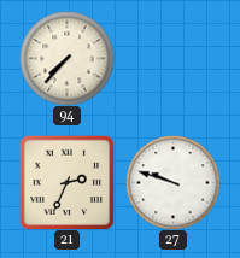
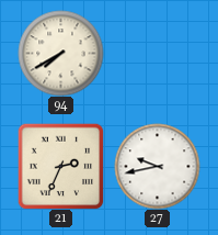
94: 7:37 -> 7:40
27: 9:48 -> 9:43
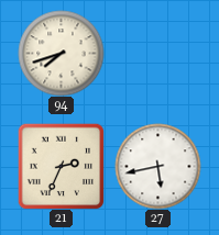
94: 7:40 -> 7:42
27: 9:43 -> 5:43
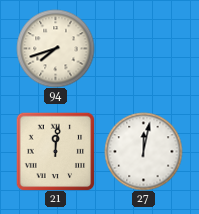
21: 2:34 -> 12:01
27: 5:43 -> 12:02
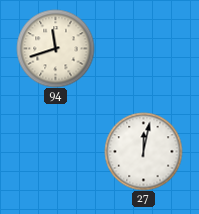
94: 7:42 -> 11:42
21: 12:01 -> none
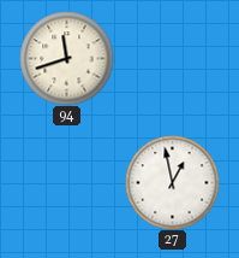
27: 12:02 -> 12:58
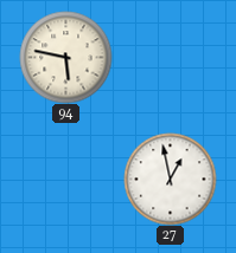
94: 11:42 -> 5:47
